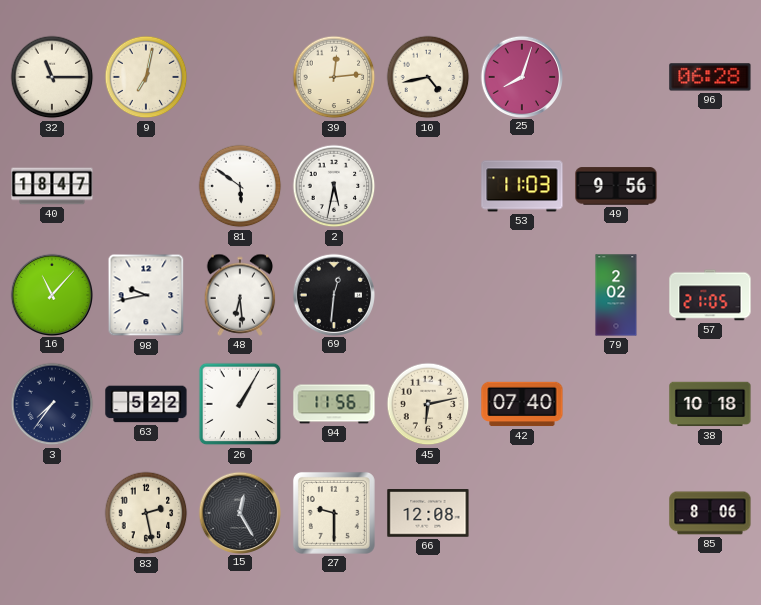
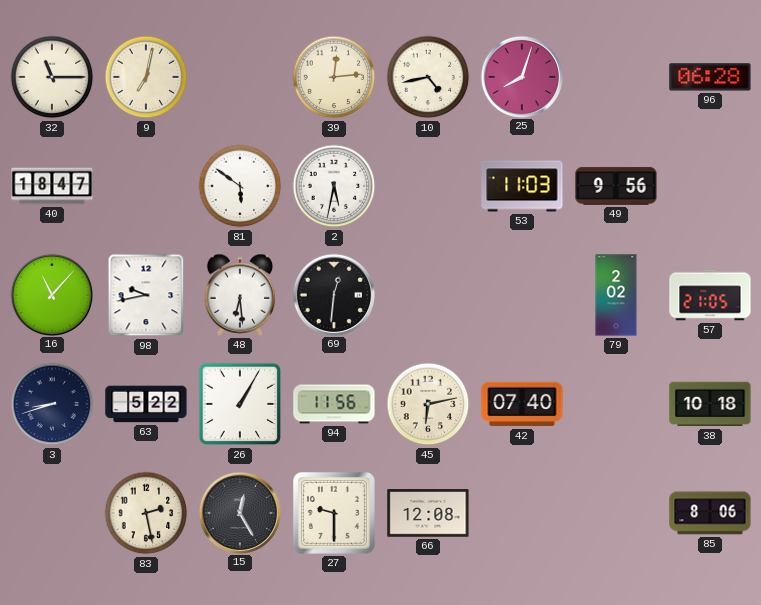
3: 7:36 -> 8:42
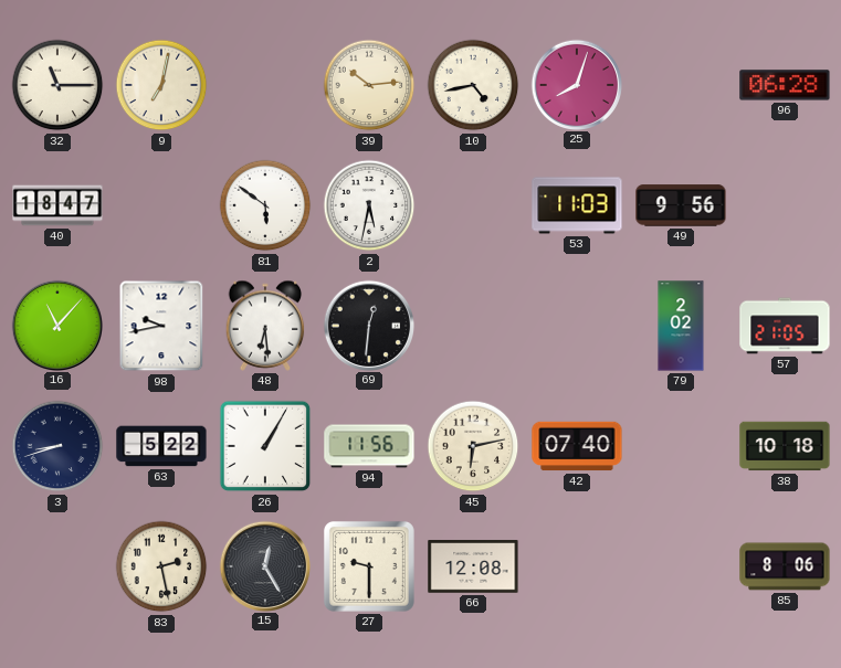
39: 12:14 -> 10:14
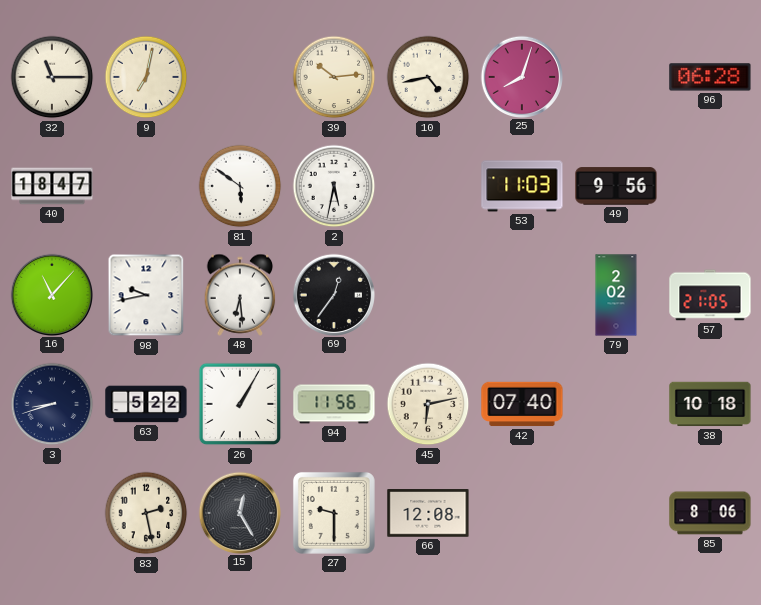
69: 12:31 -> 12:36
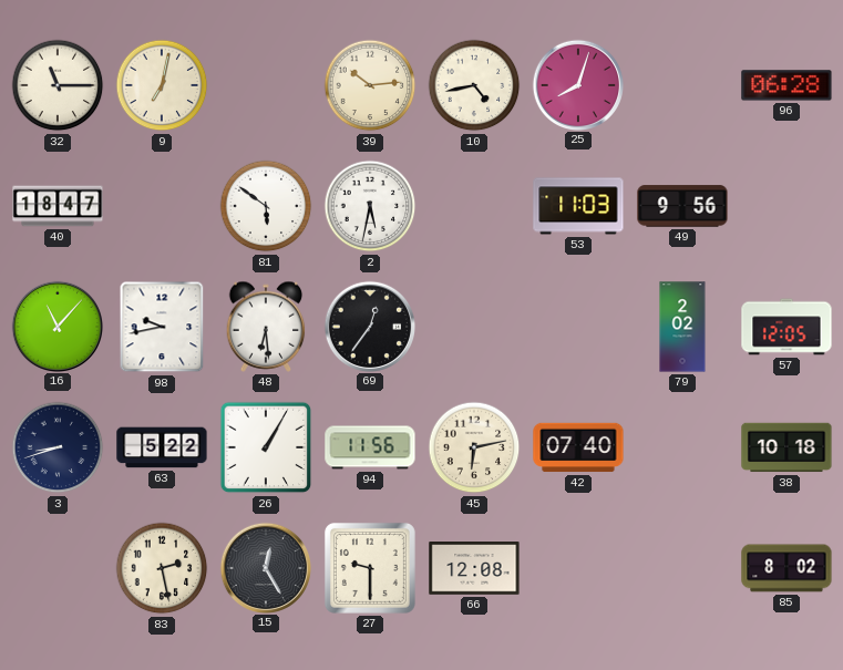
57: 21:05 -> 12:05
85: 8:06 -> 8:02
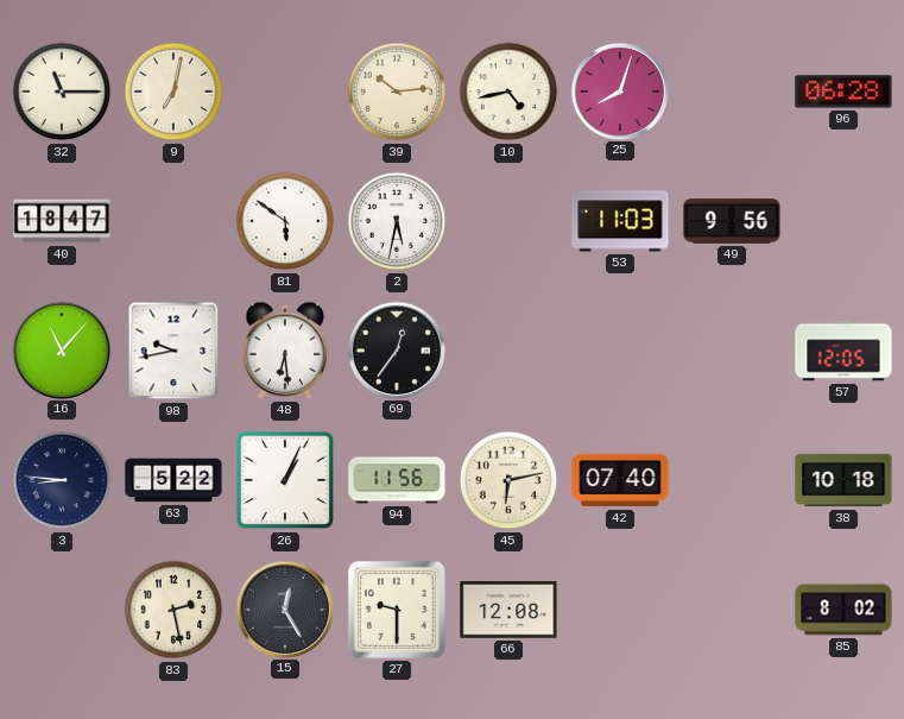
79: 2:02 -> none
3: 8:42 -> 8:46
26: 1:05 -> 1:04
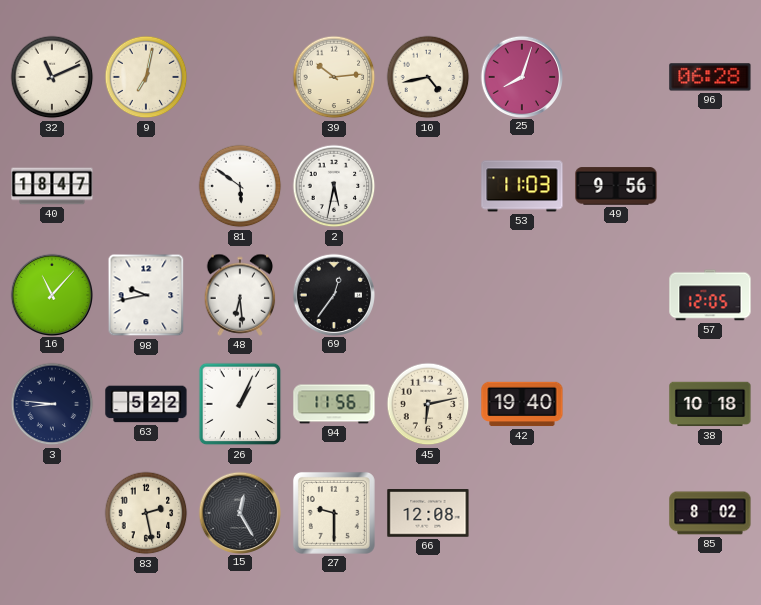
32: 11:15 -> 11:11
42: 07:40 -> 19:40
